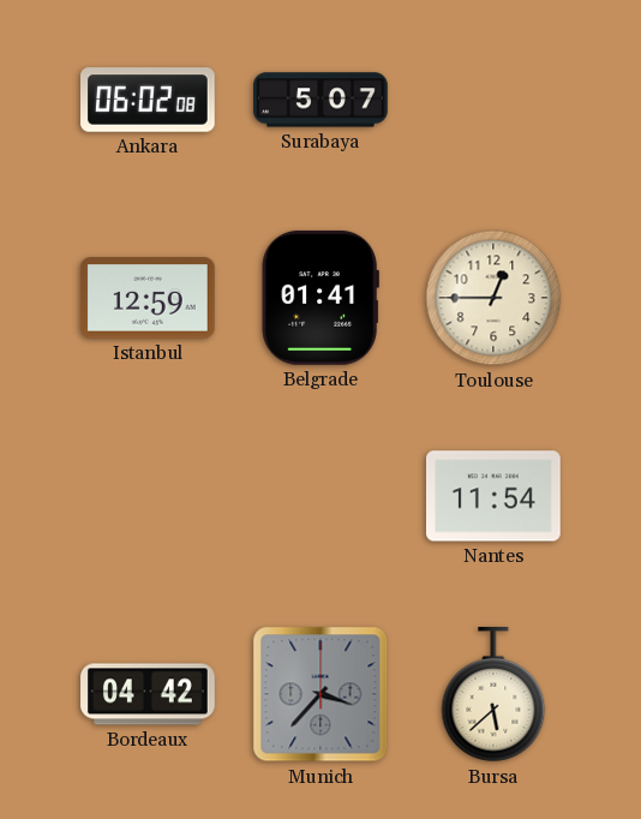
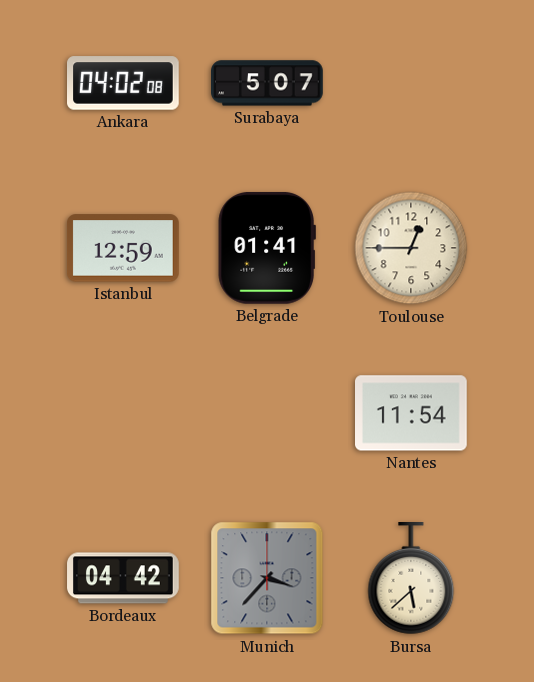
Ankara: 06:02 -> 04:02
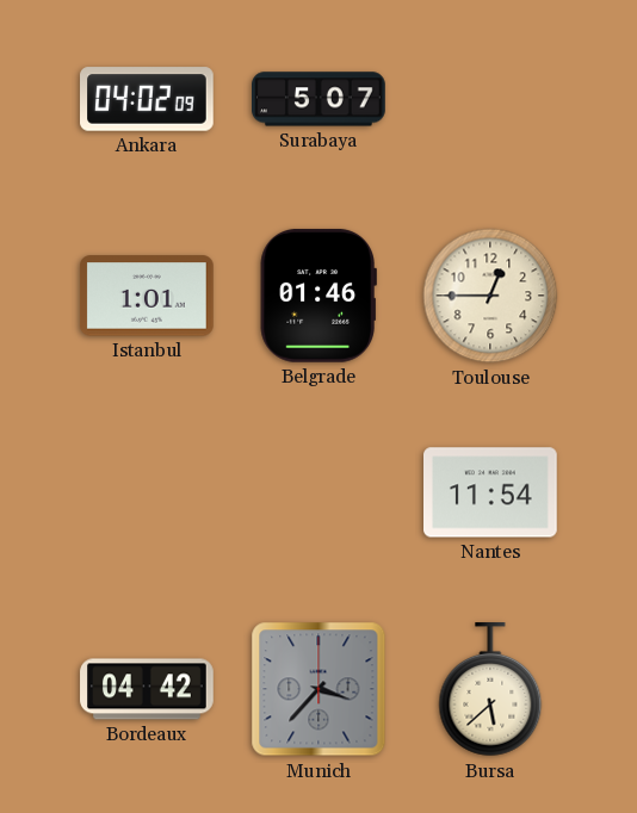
Ankara: 04:02:08 -> 04:02:09
Istanbul: 12:59 -> 1:01
Belgrade: 01:41 -> 01:46
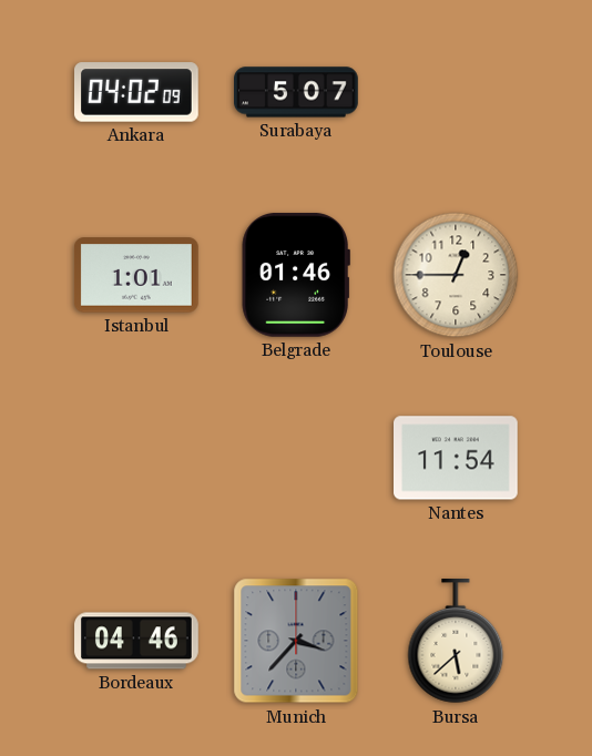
Bordeaux: 04:42 -> 04:46
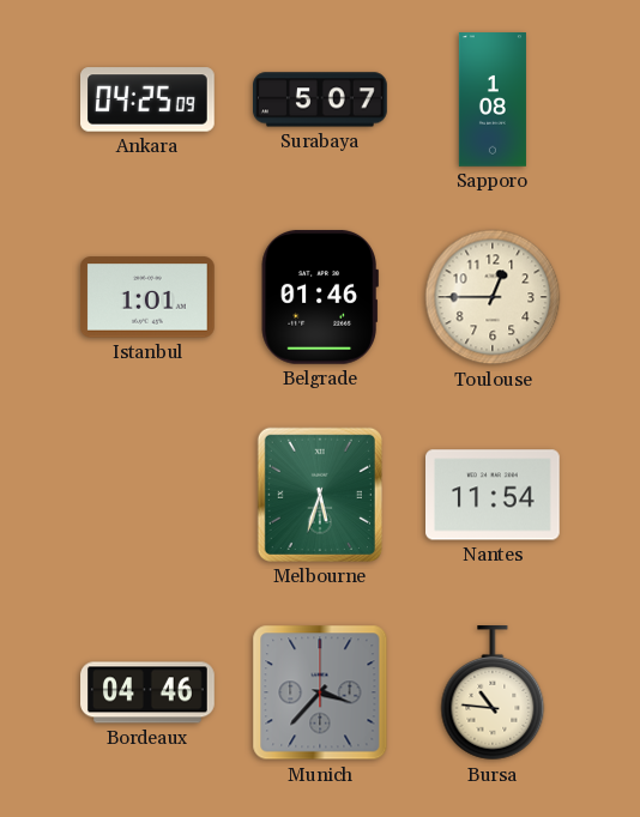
Ankara: 04:02 -> 04:25
Sapporo: none -> 1:08
Melbourne: none -> 5:33
Bursa: 5:38 -> 10:46
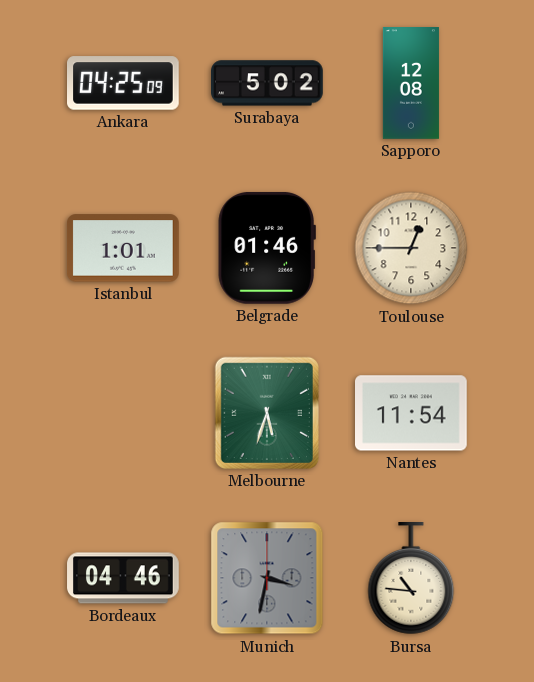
Surabaya: 5:07 -> 5:02
Sapporo: 1:08 -> 12:08
Munich: 3:37 -> 3:32
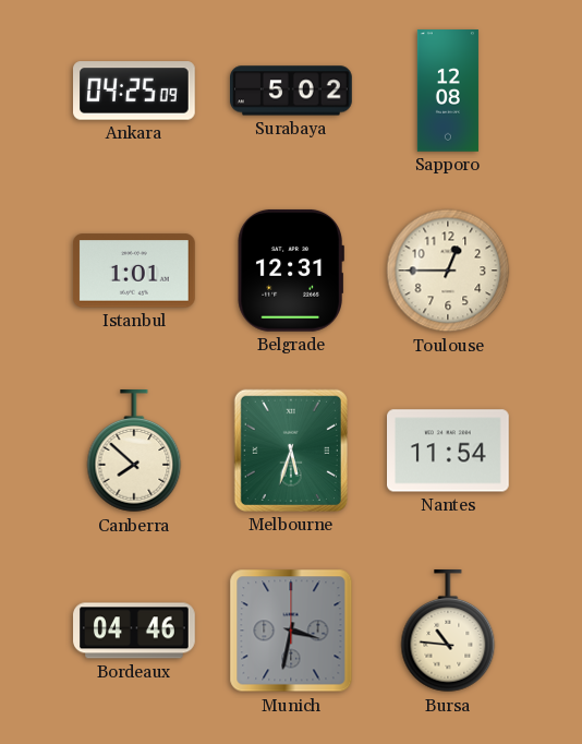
Belgrade: 01:46 -> 12:31
Canberra: none -> 7:52
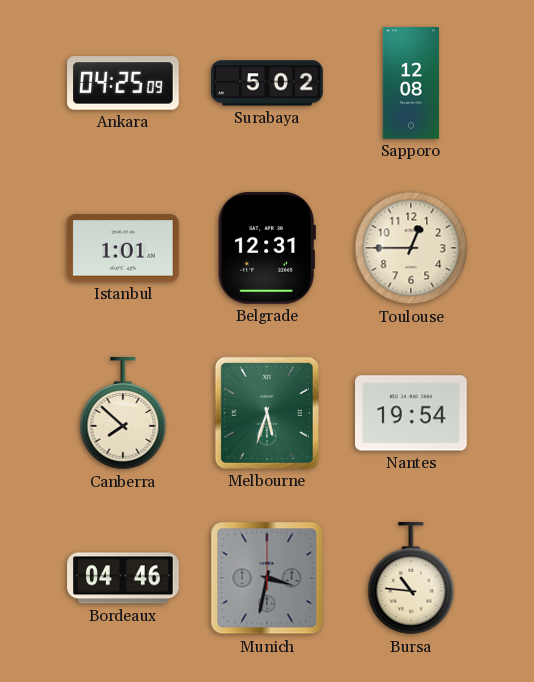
Nantes: 11:54 -> 19:54
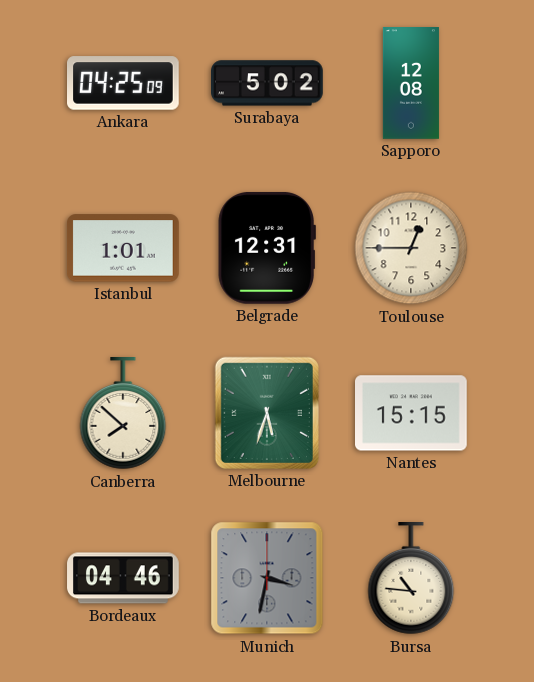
Nantes: 19:54 -> 15:15
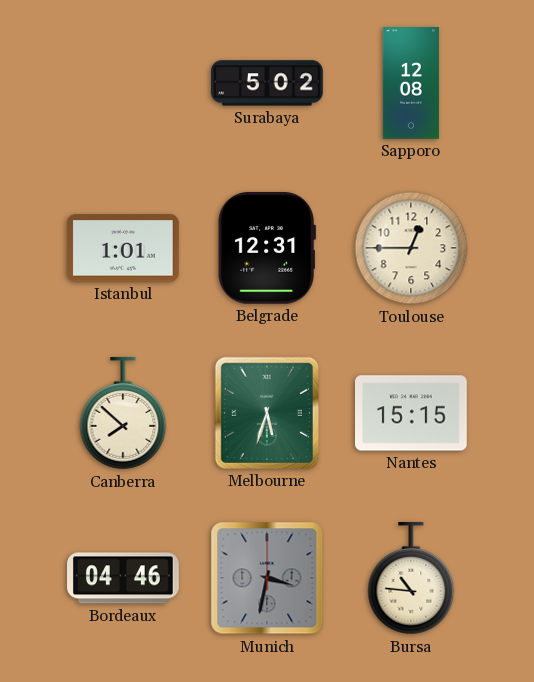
Ankara: 04:25 -> none
